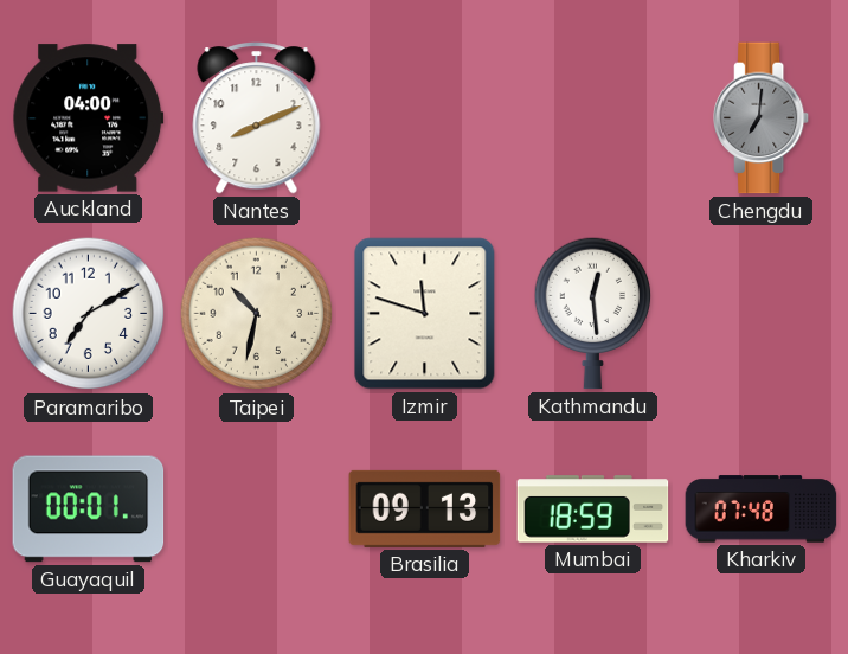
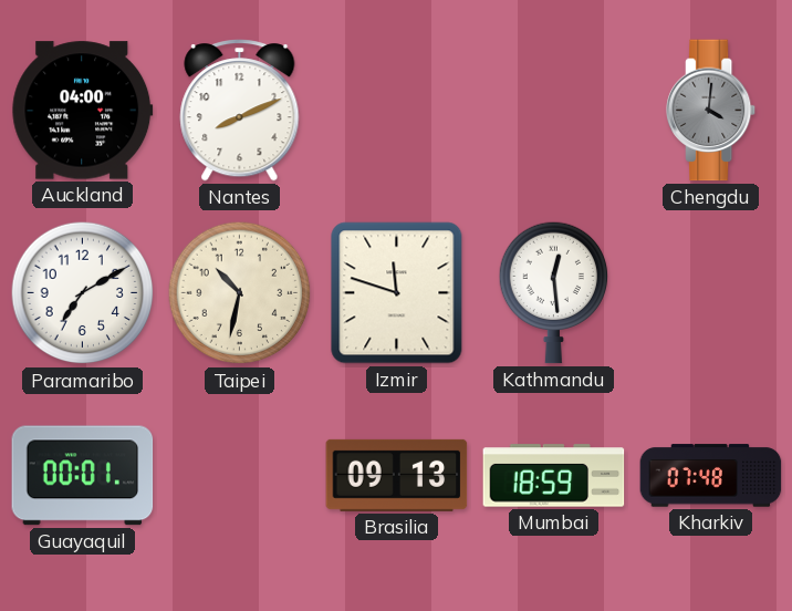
Chengdu: 7:01 -> 4:01
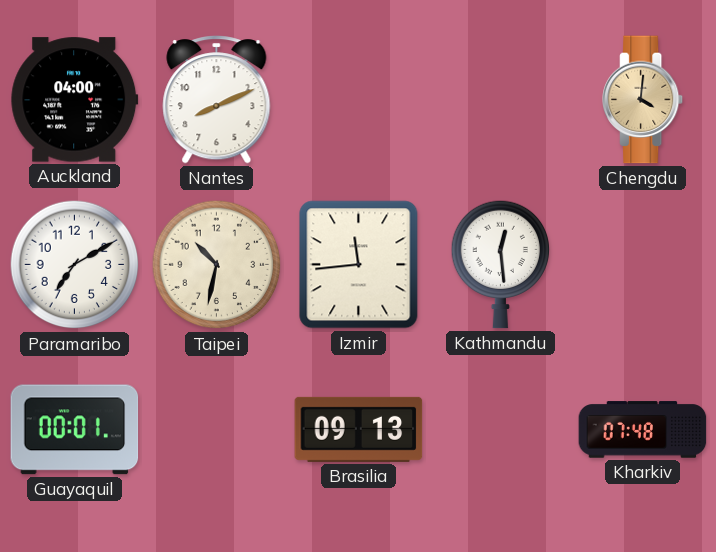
Chengdu dial: grey -> champagne
Izmir: 11:48 -> 11:44
Mumbai: 18:59 -> none
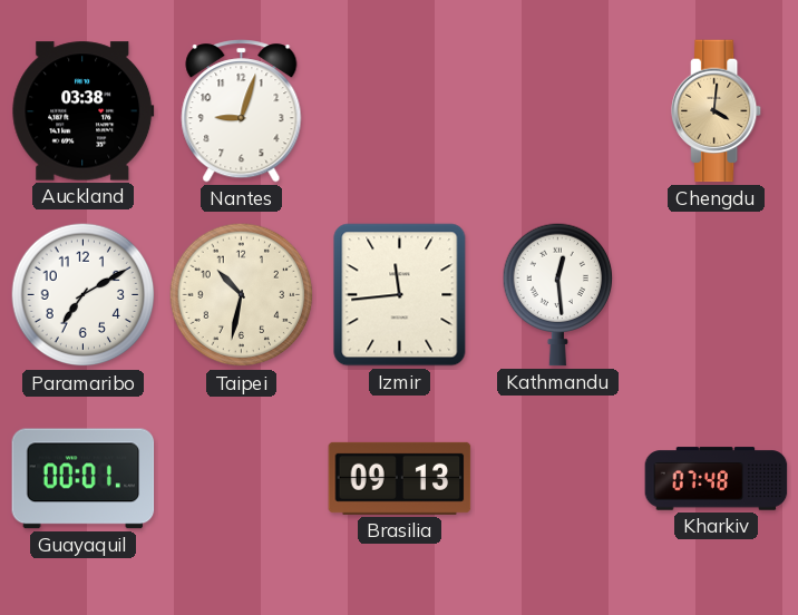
Auckland: 04:00 -> 03:38
Nantes: 8:11 -> 9:03
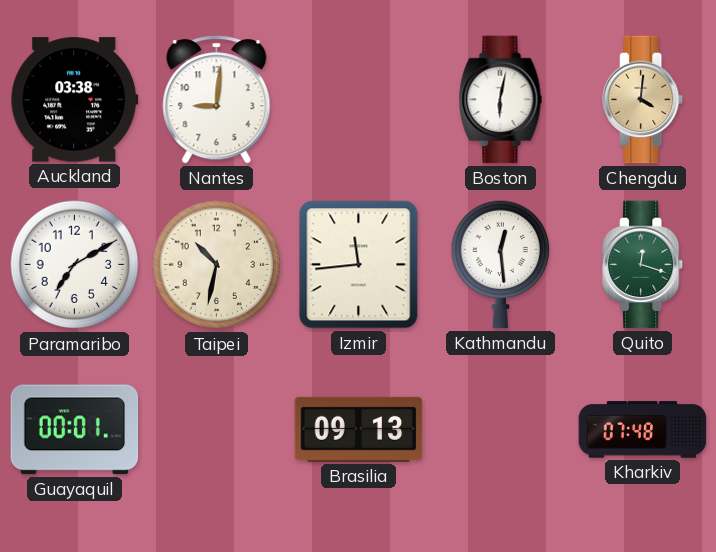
Nantes: 9:03 -> 9:01
Boston: none -> 6:02
Quito: none -> 12:18
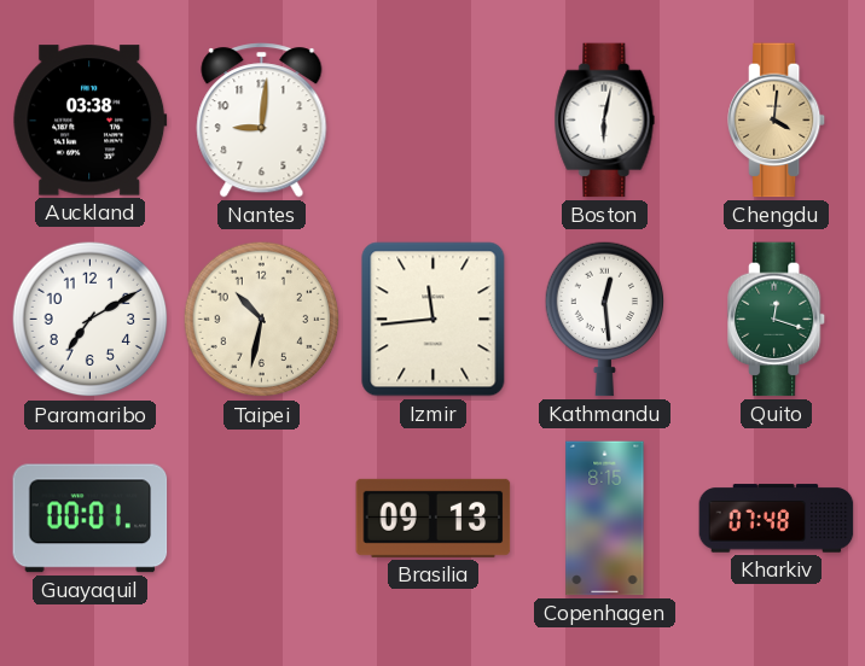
Copenhagen: none -> 8:15
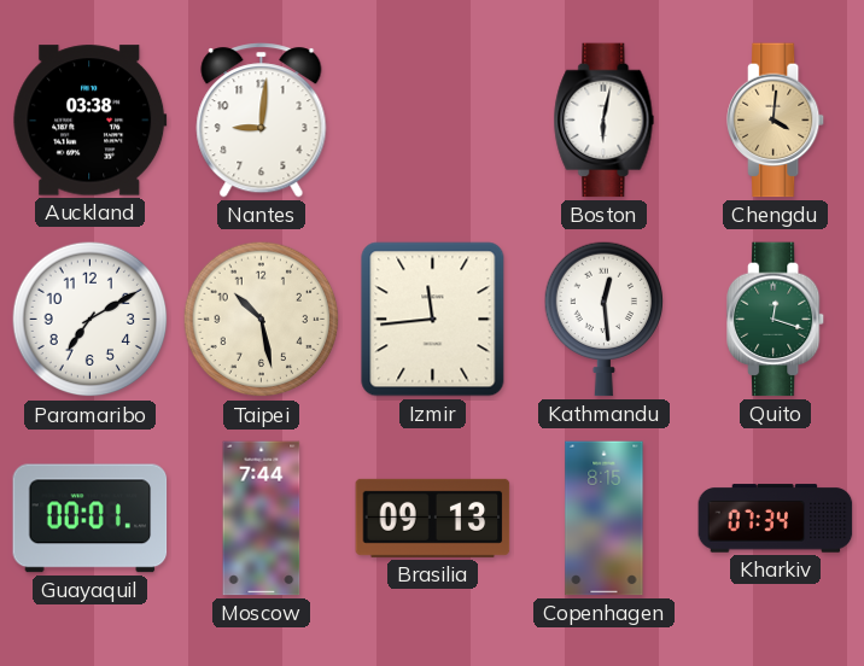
Taipei: 10:32 -> 10:28
Moscow: none -> 7:44
Kharkiv: 07:48 -> 07:34
